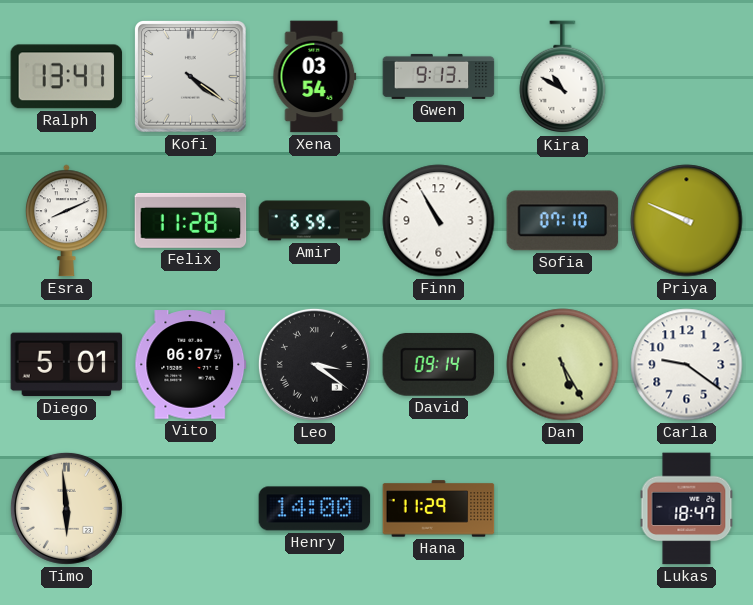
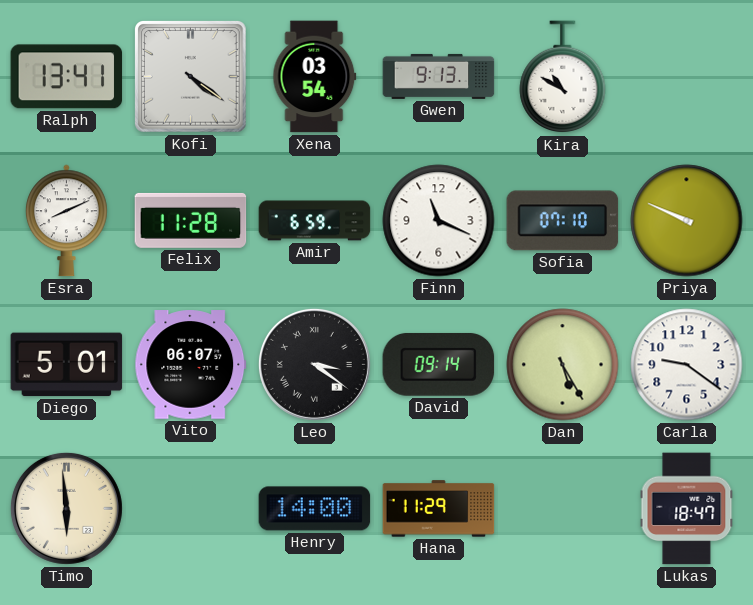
Finn: 10:55 -> 11:19
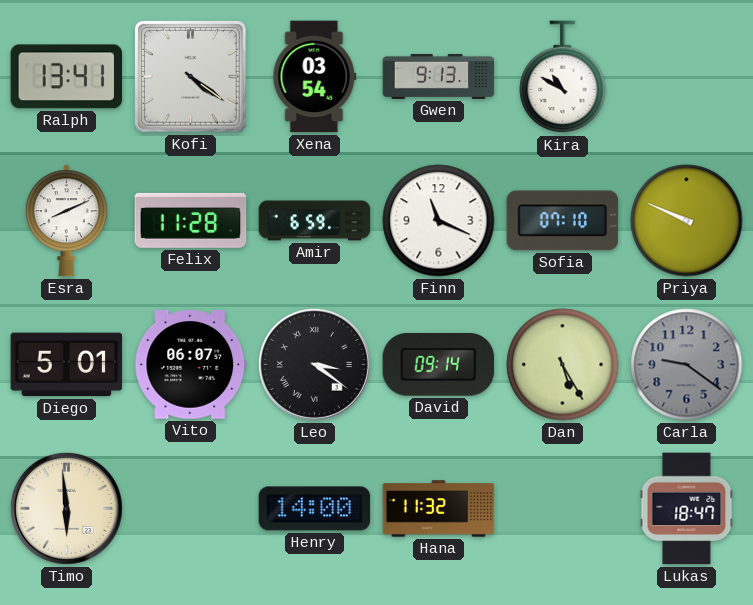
Carla dial: white -> grey
Hana: 11:29 -> 11:32
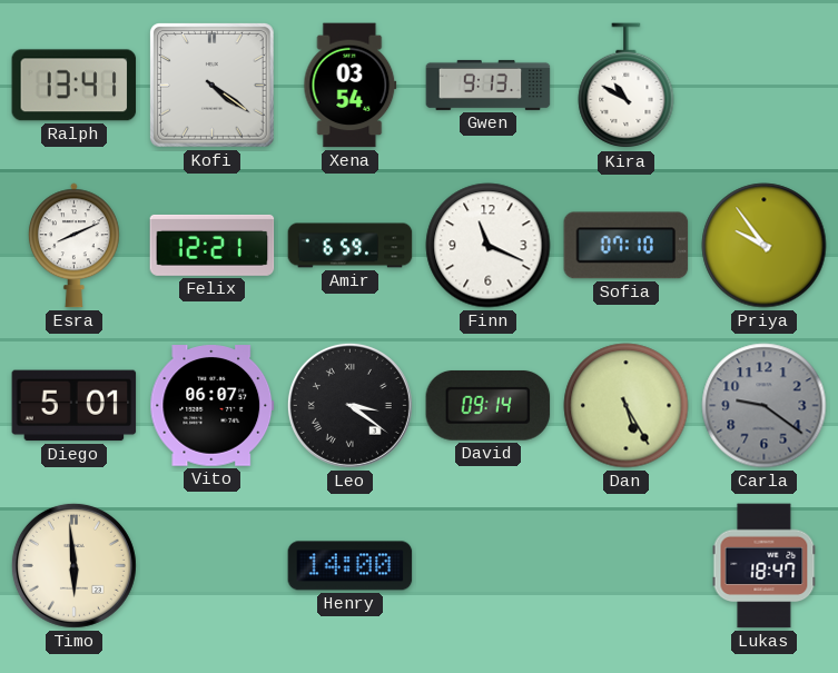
Felix: 11:28 -> 12:21
Priya: 9:49 -> 9:54
Hana: 11:32 -> none
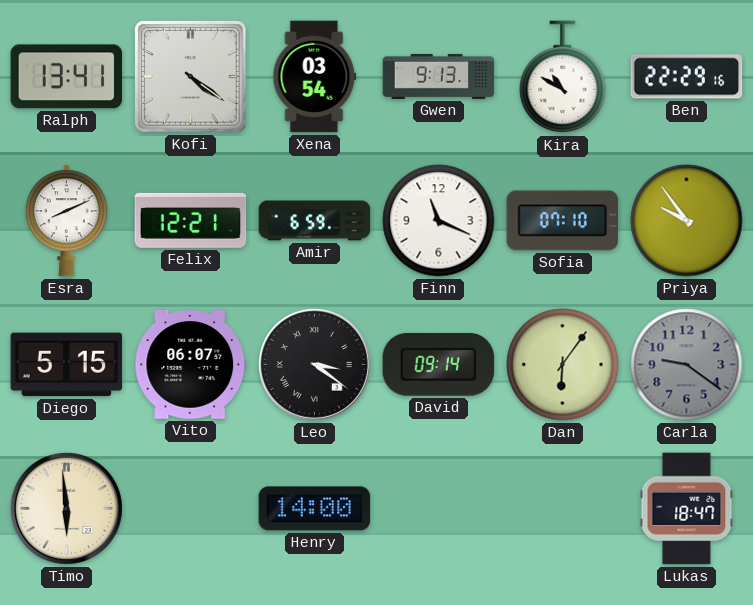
Ben: none -> 22:29
Diego: 5:01 -> 5:15
Dan: 5:25 -> 6:06
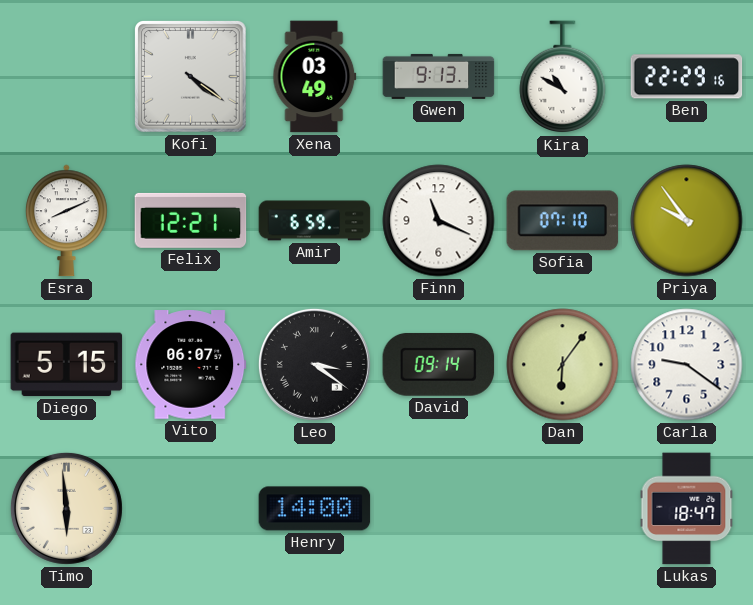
Ralph: 13:41 -> none
Xena: 03:54 -> 03:49
Carla dial: grey -> white
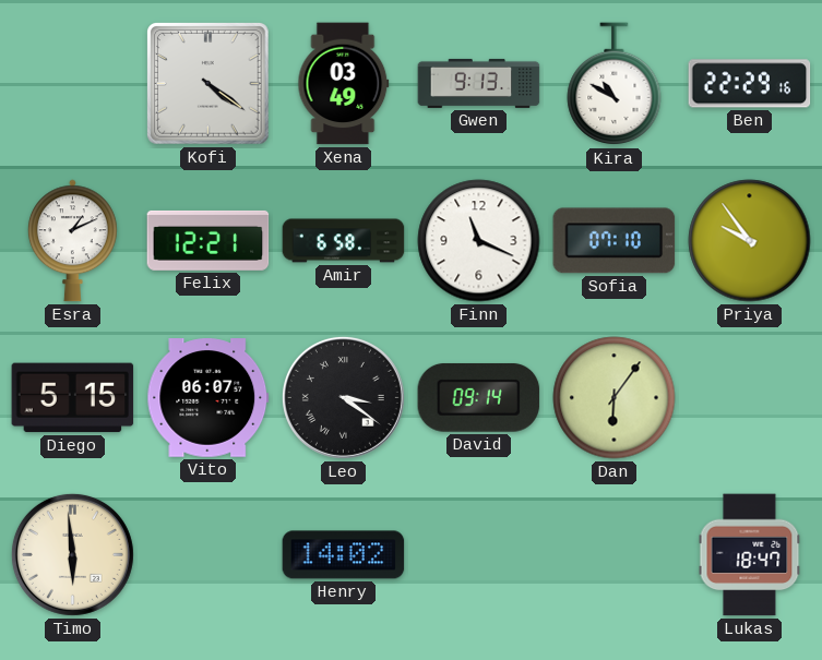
Esra: 8:11 -> 1:11
Amir: 6:59 -> 6:58
Carla: 9:21 -> none
Henry: 14:00 -> 14:02
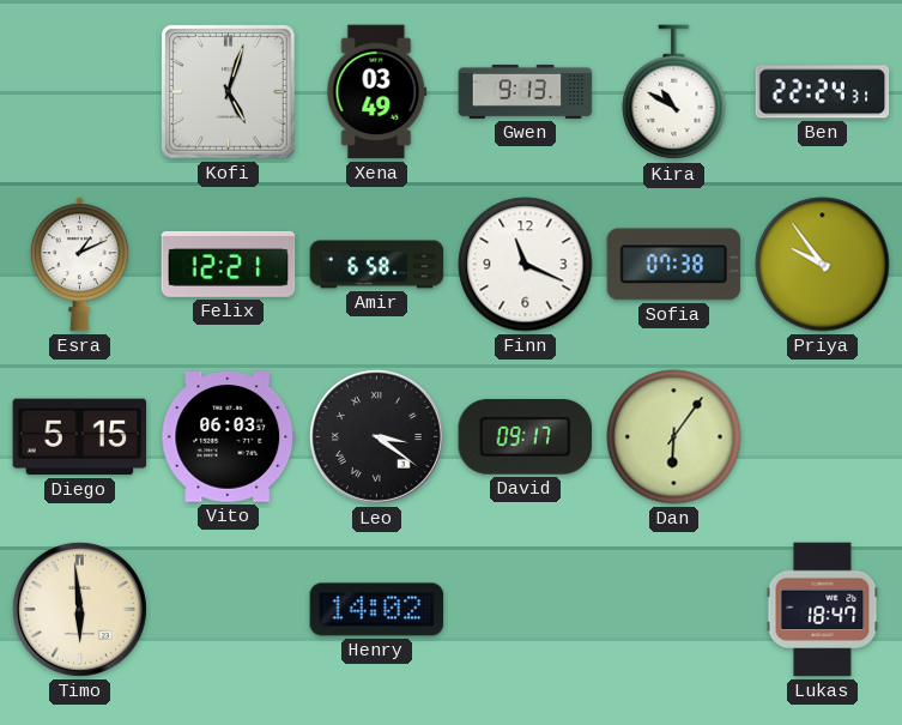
Kofi: 4:21 -> 5:03
Ben: 22:29 -> 22:24
Sofia: 07:10 -> 07:38
Vito: 06:07 -> 06:03
David: 09:14 -> 09:17
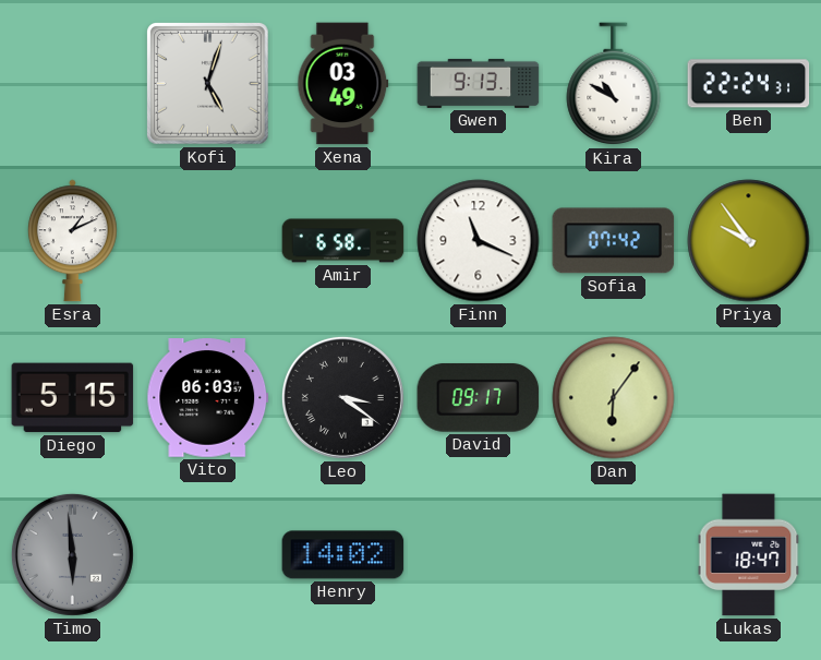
Felix: 12:21 -> none
Sofia: 07:38 -> 07:42
Timo dial: cream -> grey
